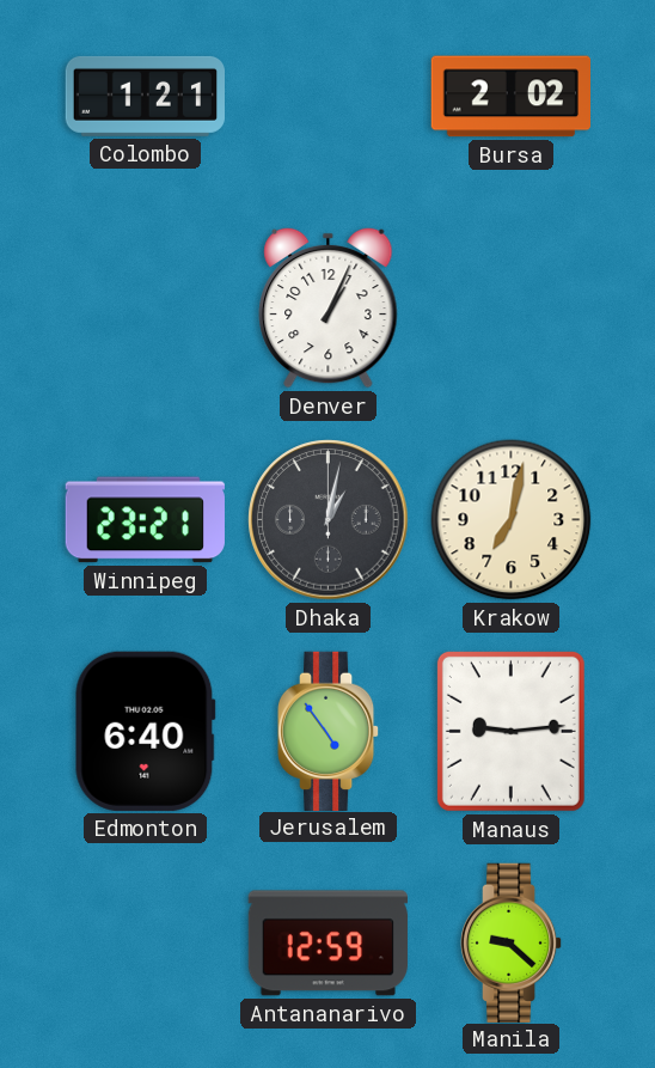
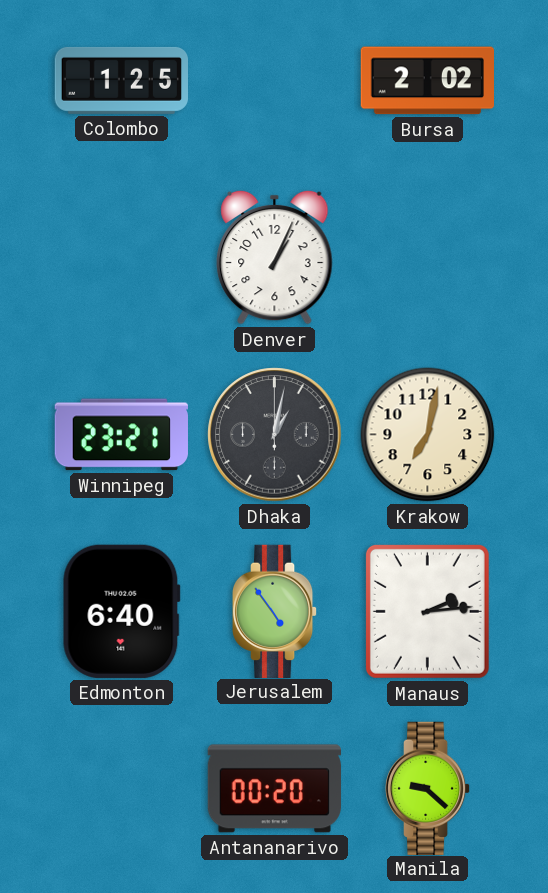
Colombo: 1:21 -> 1:25
Manaus: 9:14 -> 2:14
Antananarivo: 12:59 -> 00:20
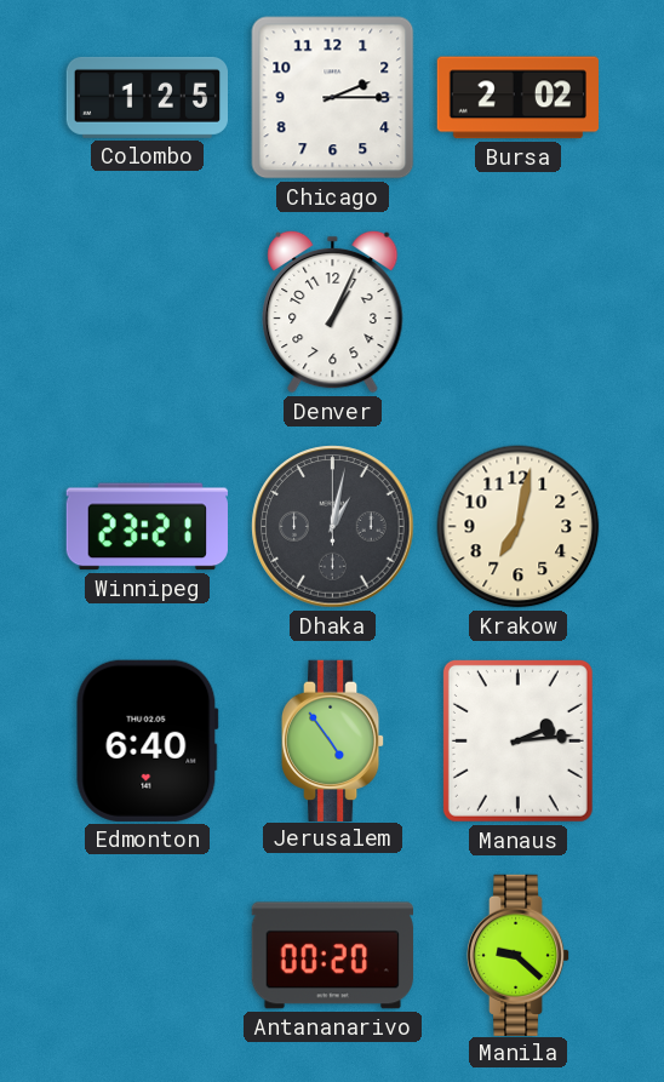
Chicago: none -> 2:15
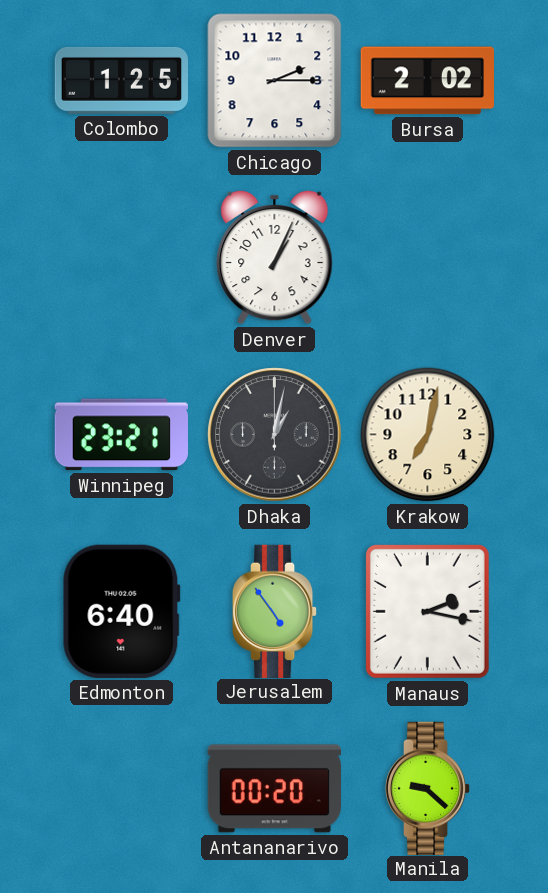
Manaus: 2:14 -> 2:17
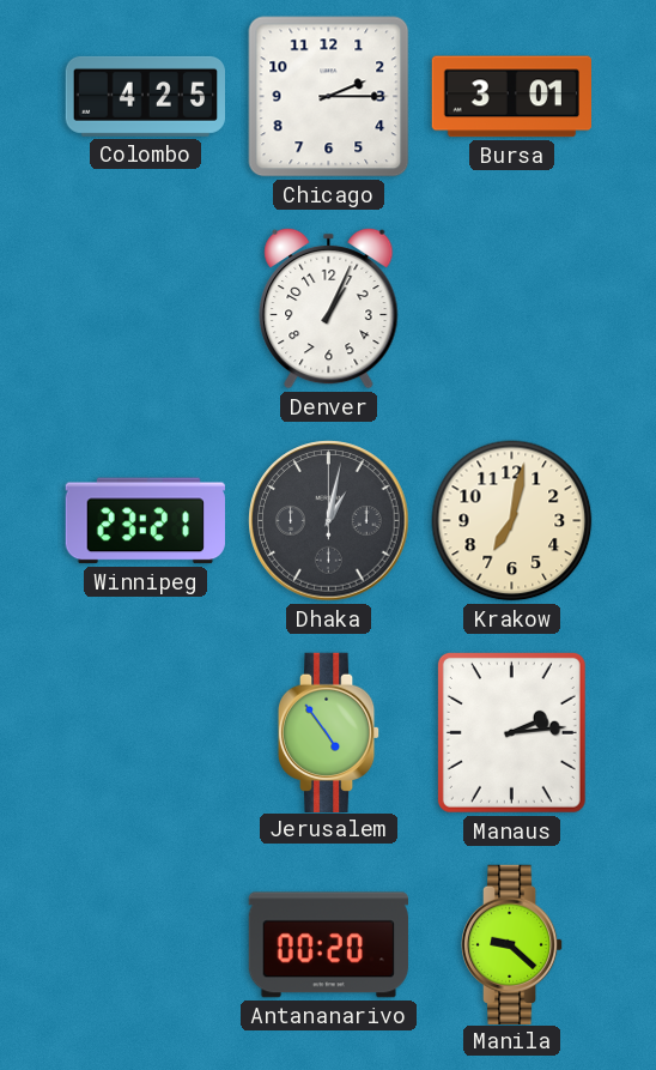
Colombo: 1:25 -> 4:25
Bursa: 2:02 -> 3:01
Edmonton: 6:40 -> none
Manaus: 2:17 -> 2:14
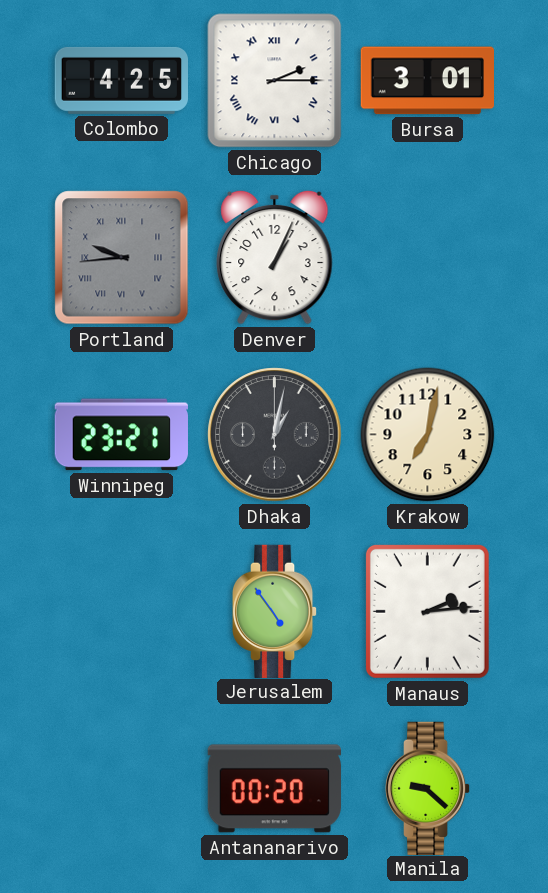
Chicago numerals: Arabic -> Roman
Portland: none -> 9:44
